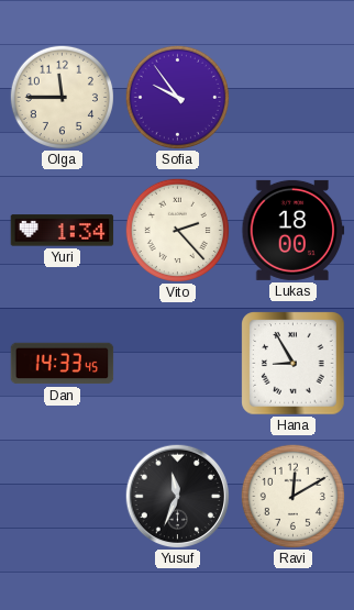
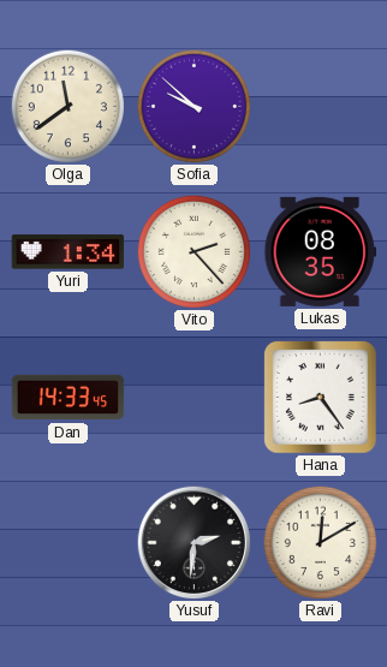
Olga: 11:45 -> 11:39
Sofia: 9:54 -> 9:52
Lukas: 18:00 -> 08:35
Hana: 8:55 -> 8:24
Yusuf: 11:34 -> 2:31
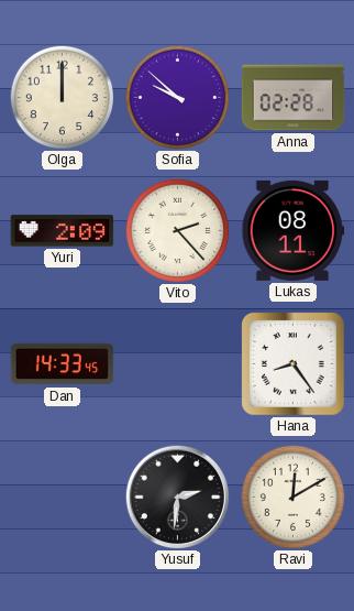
Olga: 11:39 -> 12:00
Anna: none -> 02:28
Yuri: 1:34 -> 2:09
Lukas: 08:35 -> 08:11
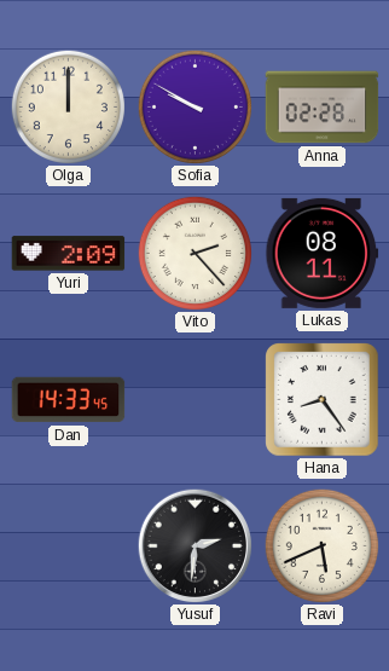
Sofia: 9:52 -> 9:50
Ravi: 12:10 -> 5:41
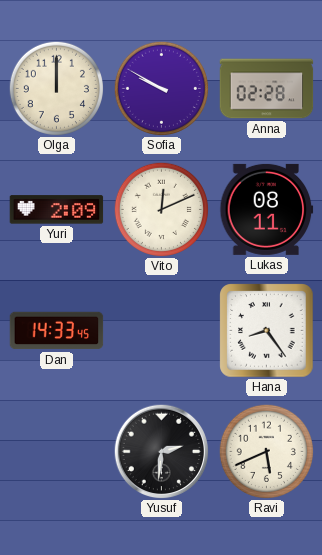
Vito: 2:23 -> 12:11
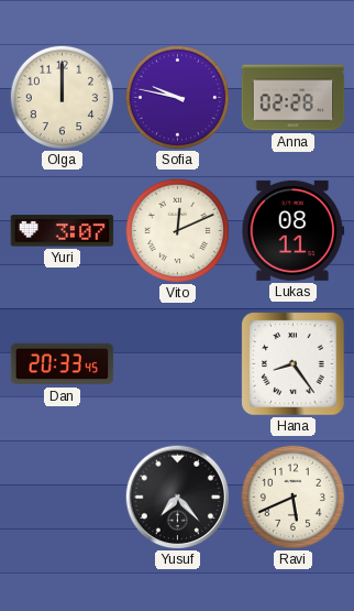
Sofia: 9:50 -> 9:47
Yuri: 2:09 -> 3:07
Dan: 14:33 -> 20:33
Yusuf: 2:31 -> 7:23
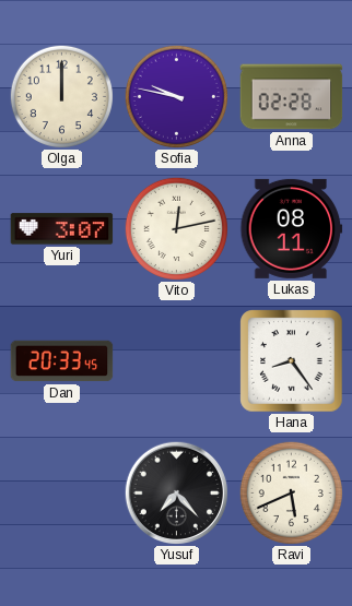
Vito: 12:11 -> 12:13
